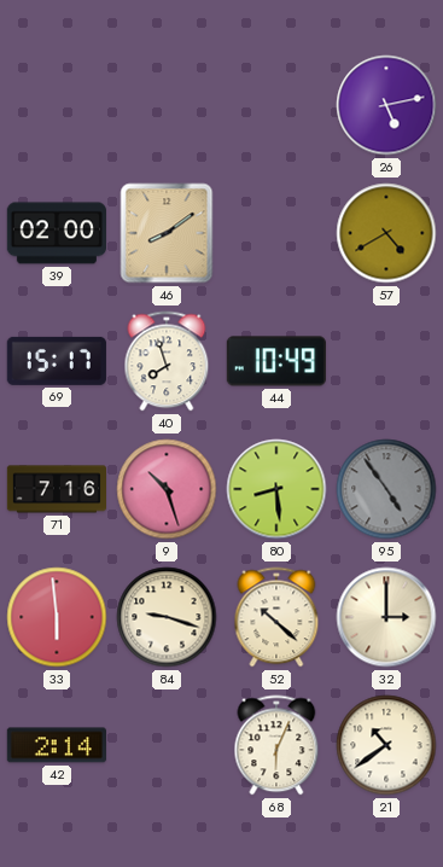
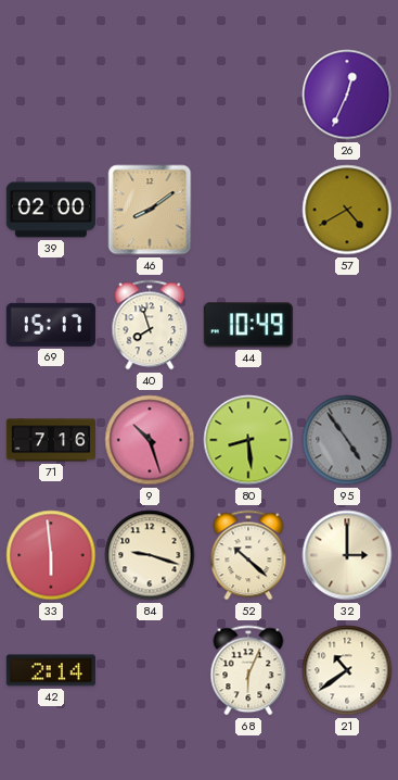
26: 5:13 -> 12:34
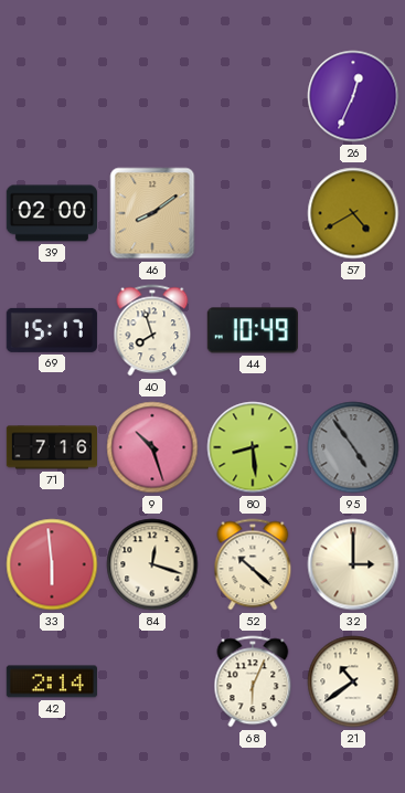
84: 9:18 -> 12:18
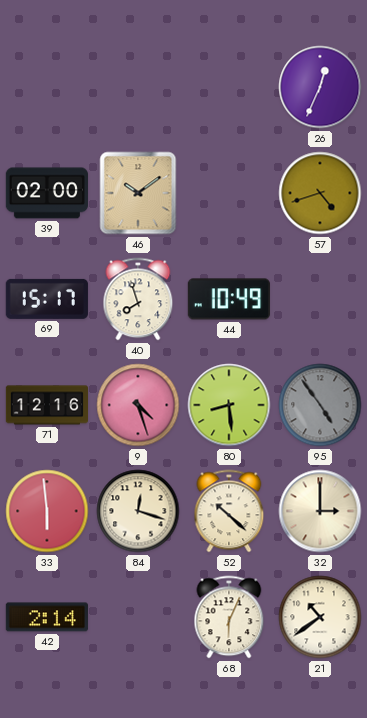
46: 8:09 -> 10:09
57: 4:40 -> 4:42
71: 7:16 -> 12:16
9: 10:27 -> 4:27
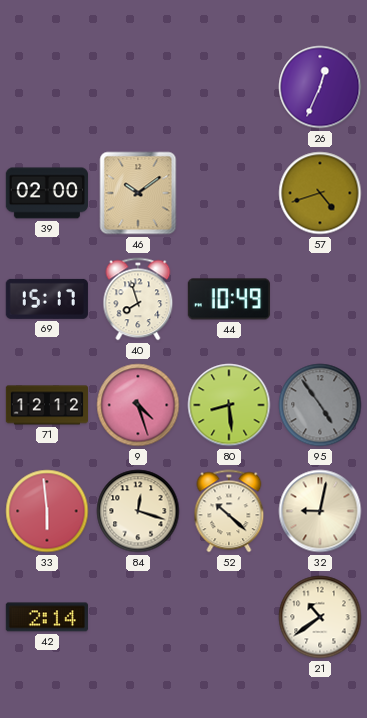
71: 12:16 -> 12:12
32: 3:00 -> 9:02
68: 6:04 -> none
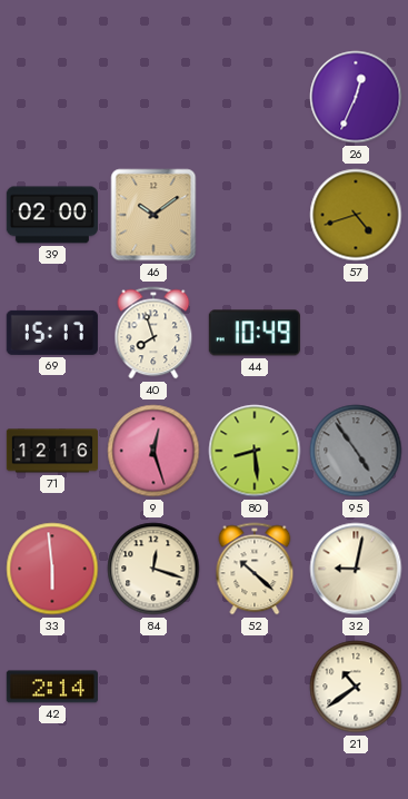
71: 12:12 -> 12:16
9: 4:27 -> 12:27
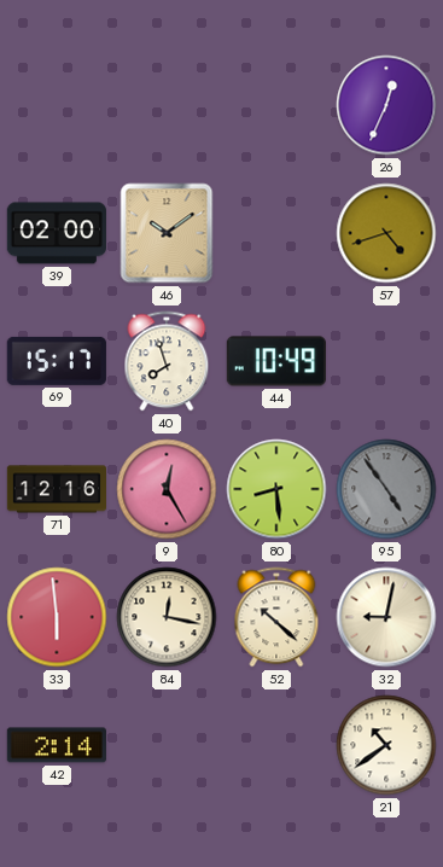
9: 12:27 -> 12:25
84: 12:18 -> 12:17
